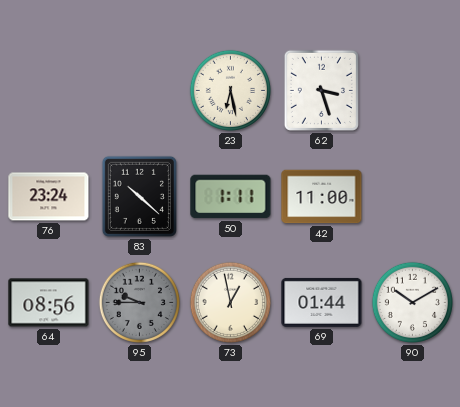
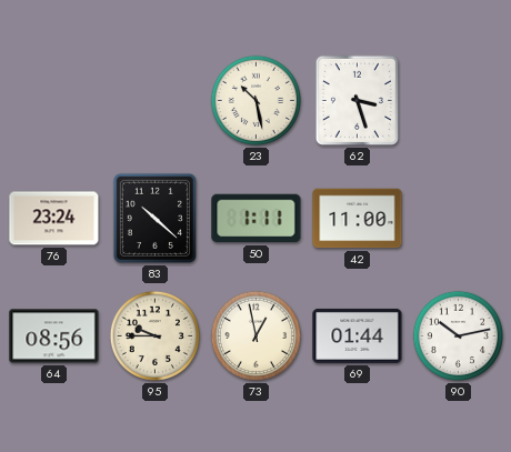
23: 6:28 -> 10:28
95 dial: grey -> cream
90: 10:10 -> 10:13
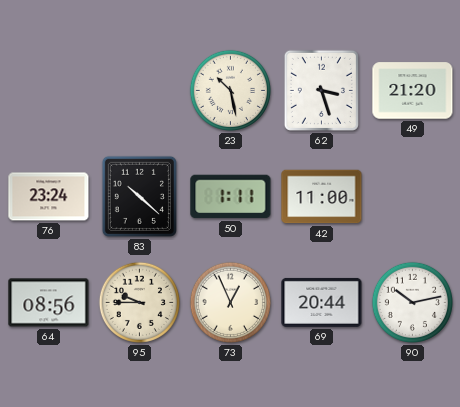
49: none -> 21:20
73: 12:58 -> 12:56
69: 01:44 -> 20:44
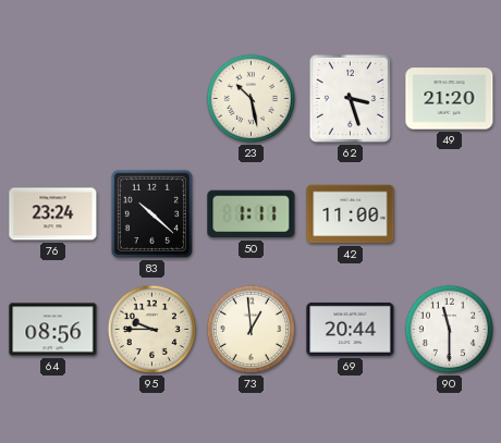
73: 12:56 -> 12:59
90: 10:13 -> 11:30
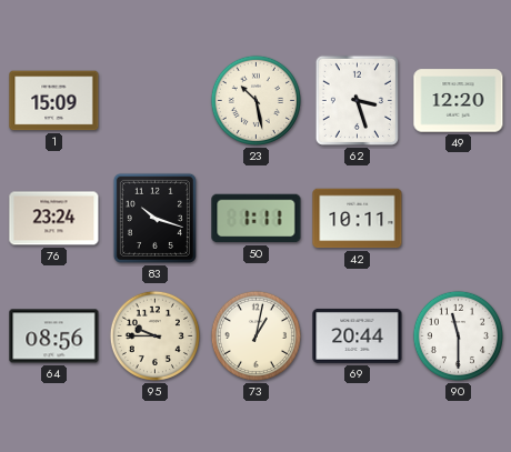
1: none -> 15:09
49: 21:20 -> 12:20
83: 10:22 -> 10:18
42: 11:00 -> 10:11
73: 12:59 -> 1:02
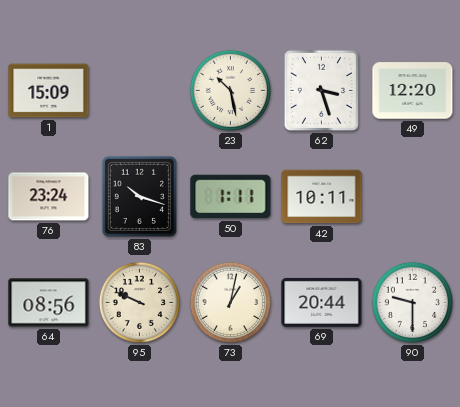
95: 9:45 -> 9:49
90: 11:30 -> 9:30
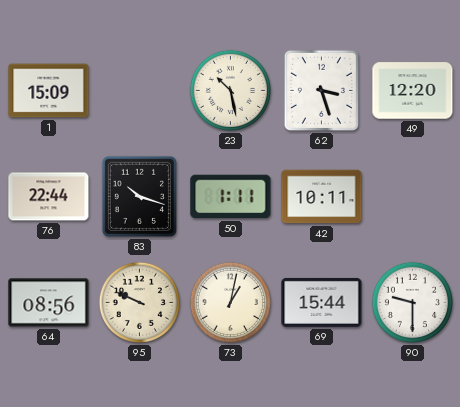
76: 23:24 -> 22:44
69: 20:44 -> 15:44
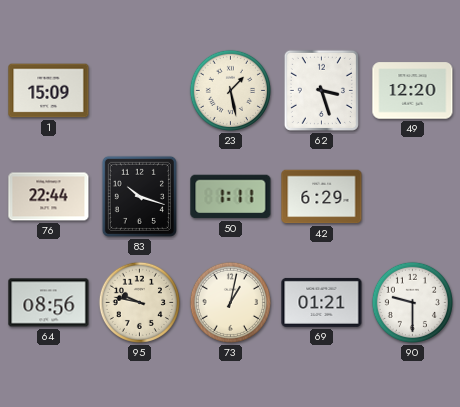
23: 10:28 -> 1:28
42: 10:11 -> 6:29
95: 9:49 -> 9:47
69: 15:44 -> 01:21
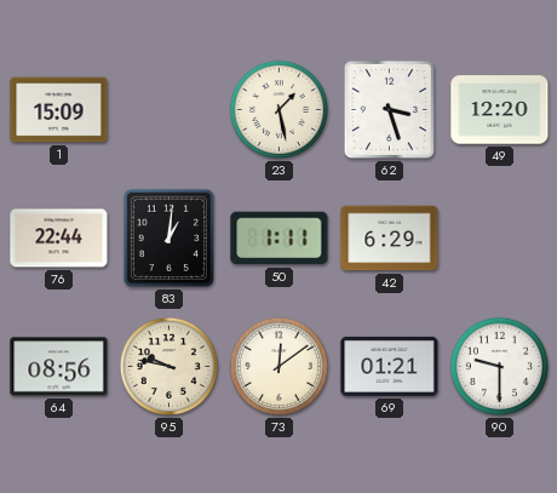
83: 10:18 -> 1:01
73: 1:02 -> 12:09
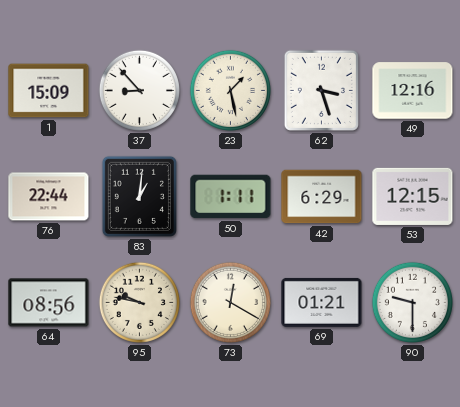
37: none -> 8:53
49: 12:20 -> 12:16
53: none -> 12:15
73: 12:09 -> 12:20
